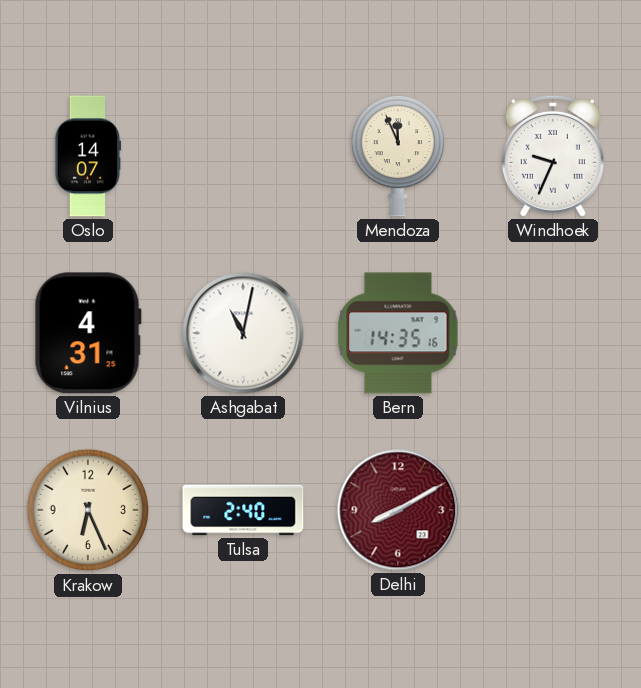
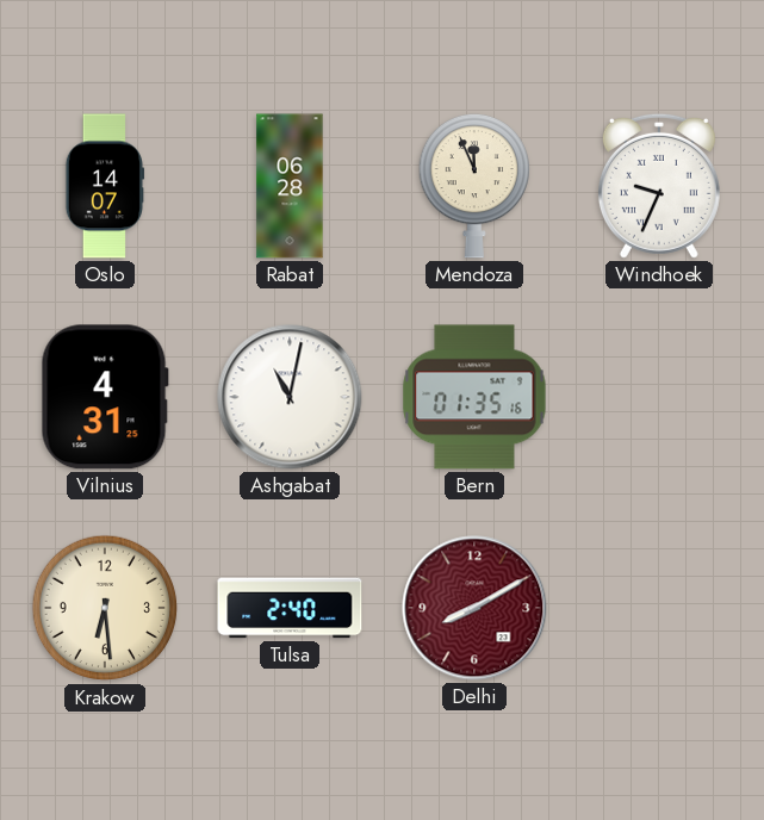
Rabat: none -> 06:28
Bern: 14:35 -> 01:35
Krakow: 6:26 -> 6:29
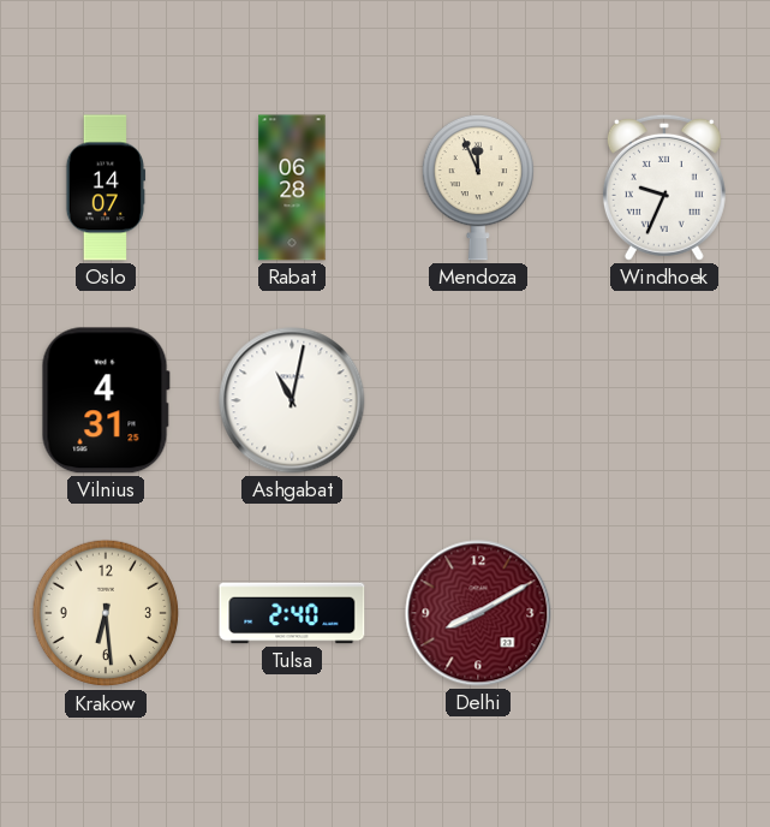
Bern: 01:35 -> none
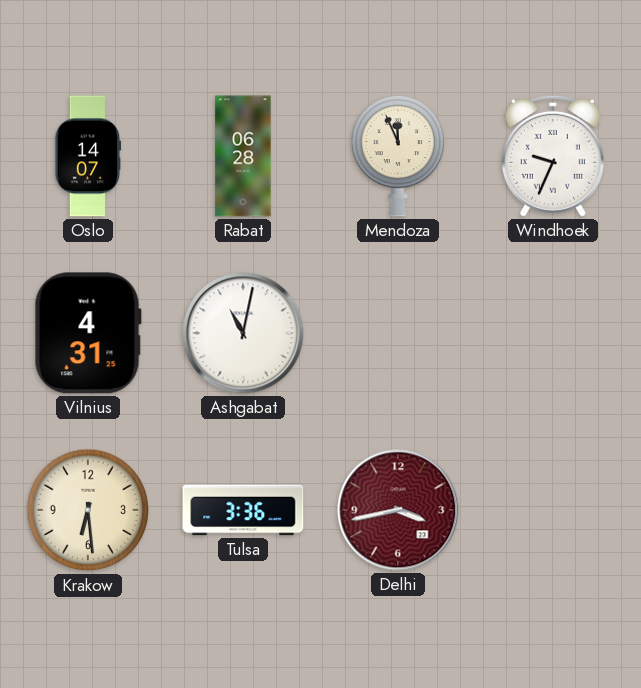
Tulsa: 2:40 -> 3:36
Delhi: 8:10 -> 3:43
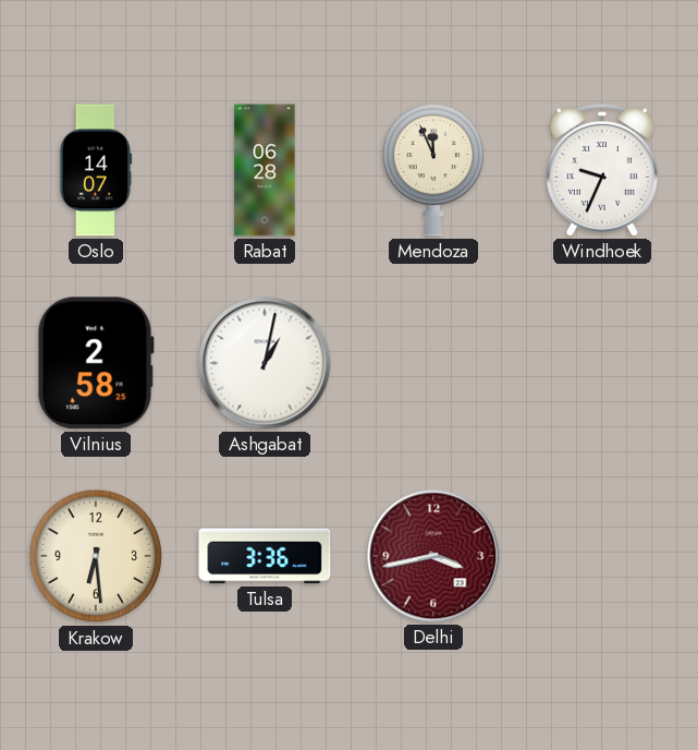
Vilnius: 4:31 -> 2:58
Ashgabat: 11:02 -> 1:02
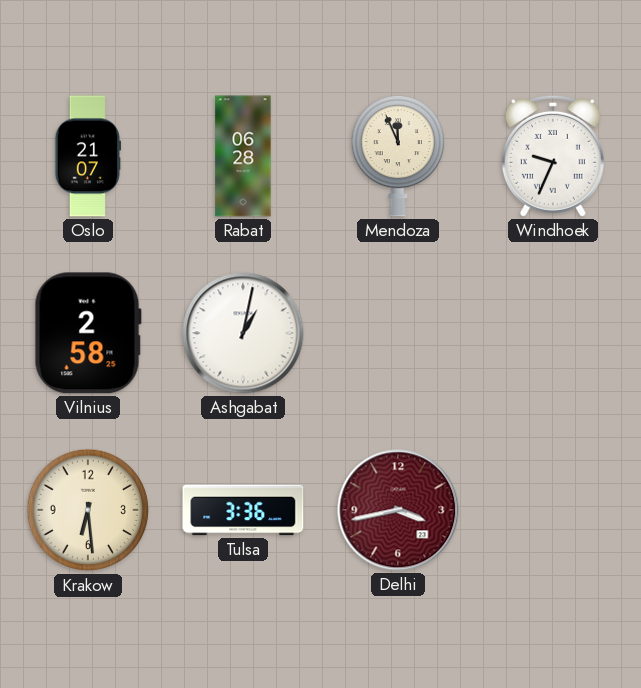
Oslo: 14:07 -> 21:07
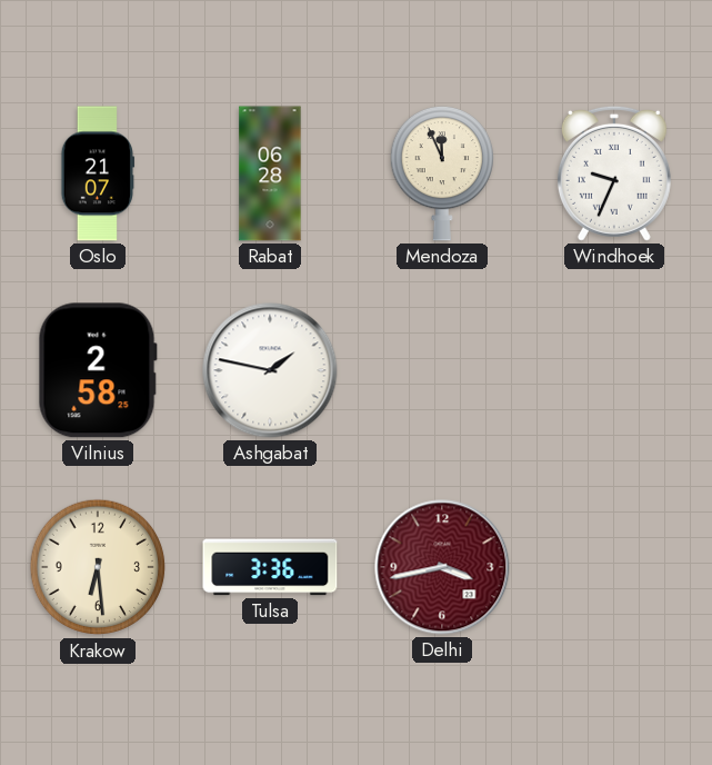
Ashgabat: 1:02 -> 1:47
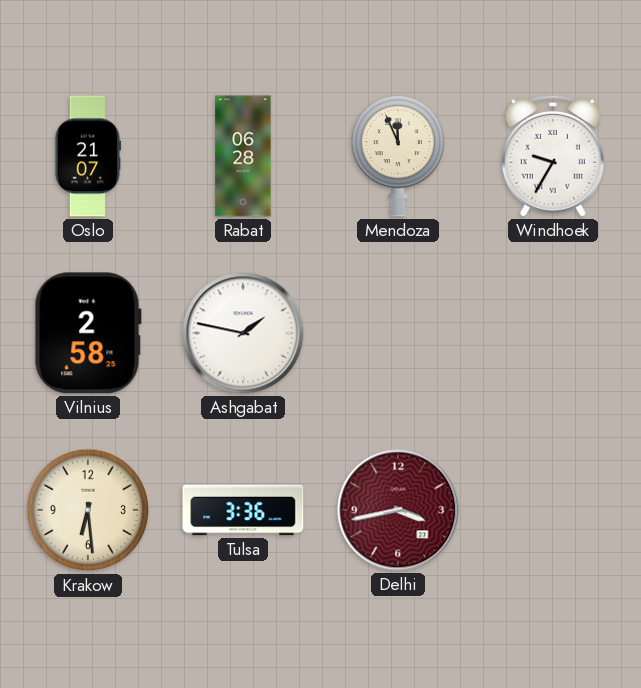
Windhoek: 9:34 -> 9:35
